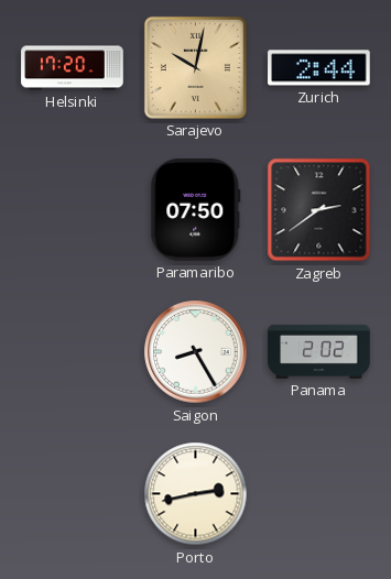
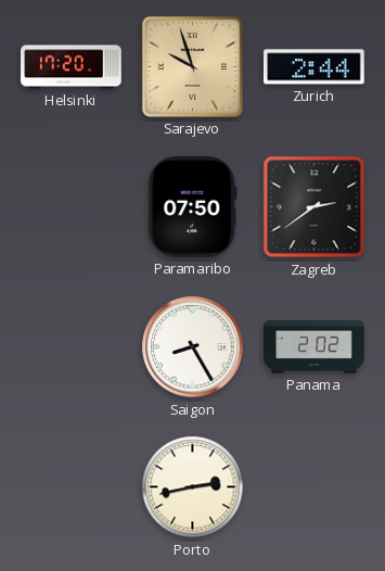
Sarajevo: 10:02 -> 9:57
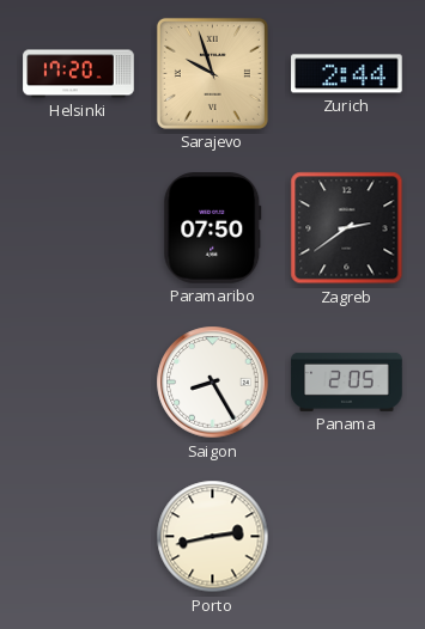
Panama: 2:02 -> 2:05
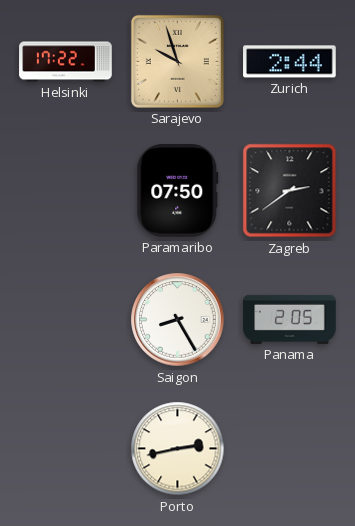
Helsinki: 17:20 -> 17:22
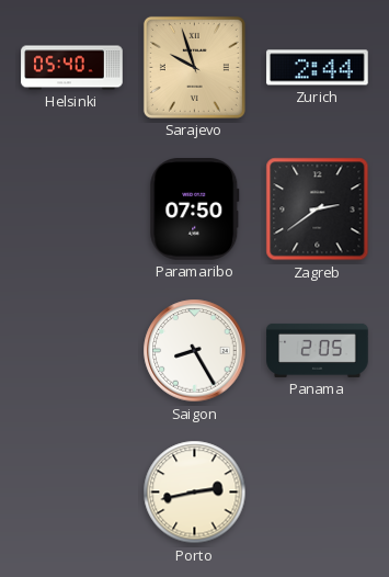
Helsinki: 17:22 -> 05:40
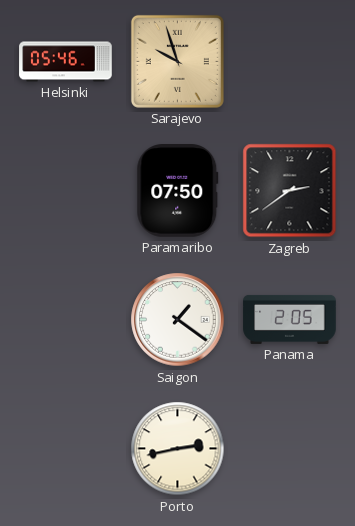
Helsinki: 05:40 -> 05:46
Zurich: 2:44 -> none
Saigon: 8:25 -> 1:21
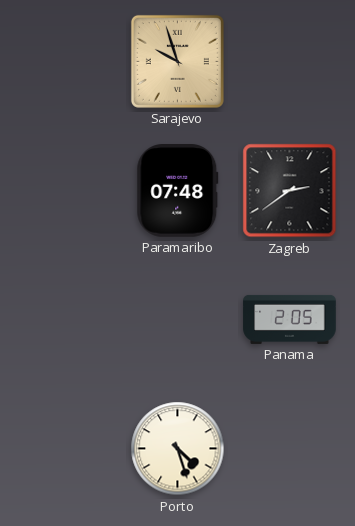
Helsinki: 05:46 -> none
Paramaribo: 07:50 -> 07:48
Saigon: 1:21 -> none
Porto: 2:43 -> 4:27
